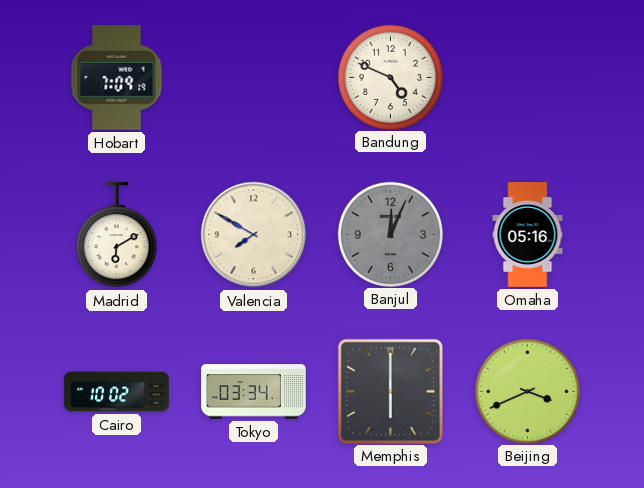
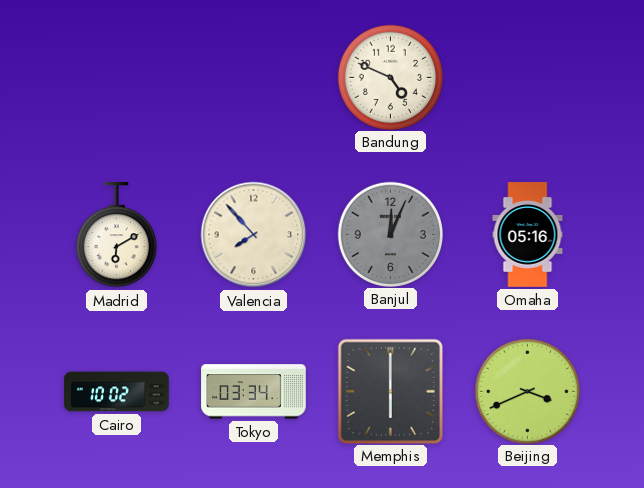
Hobart: 7:09 -> none
Valencia: 7:50 -> 7:53
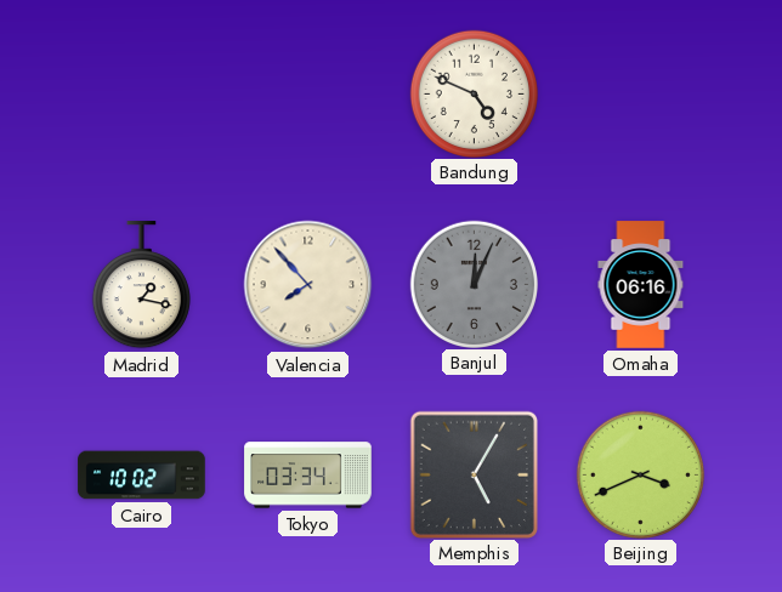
Madrid: 6:10 -> 1:17
Omaha: 05:16 -> 06:16
Memphis: 6:00 -> 5:05
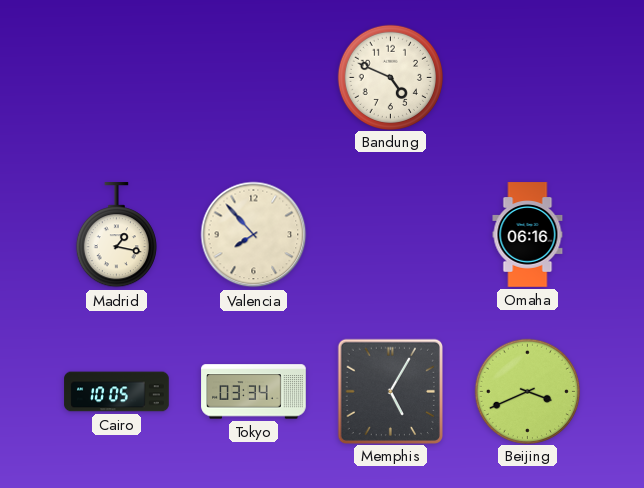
Banjul: 12:04 -> none
Cairo: 10:02 -> 10:05
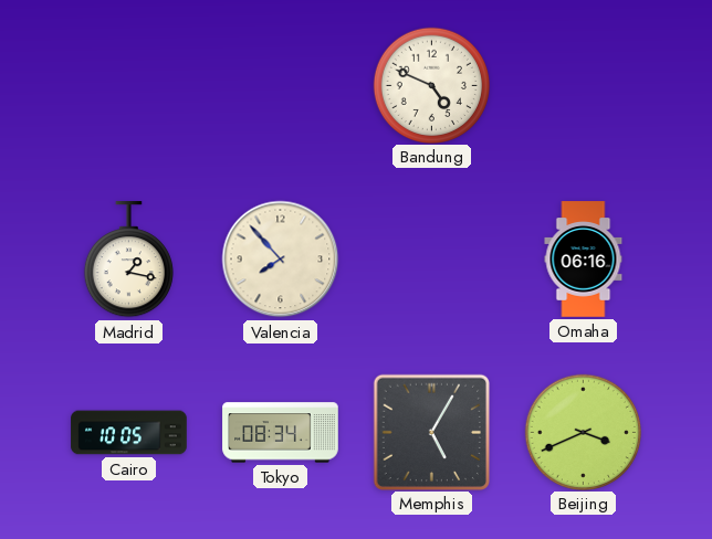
Tokyo: 03:34 -> 08:34
